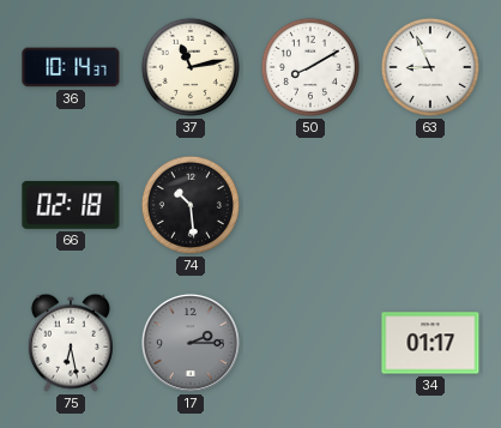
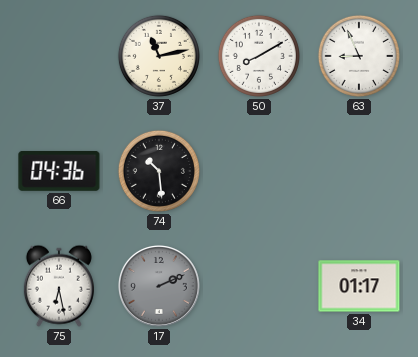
36: 10:14 -> none
66: 02:18 -> 04:36
17: 2:15 -> 2:11
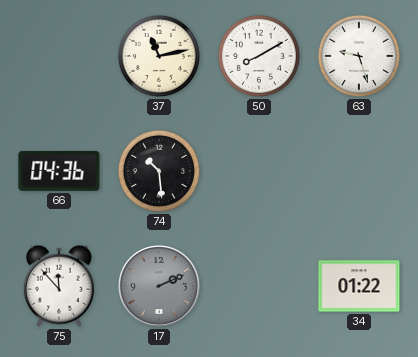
63: 8:56 -> 9:27
75: 6:28 -> 11:53
34: 01:17 -> 01:22
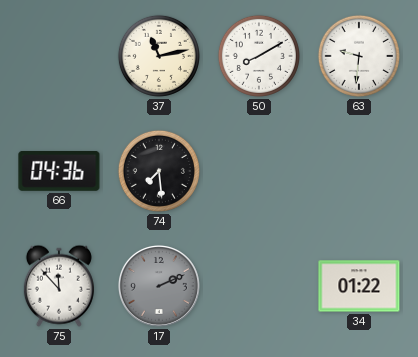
63: 9:27 -> 9:31
74: 10:29 -> 7:29
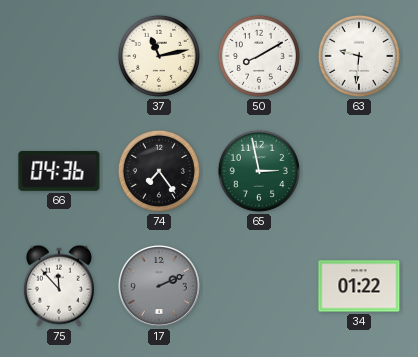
74: 7:29 -> 7:24
65: none -> 2:58
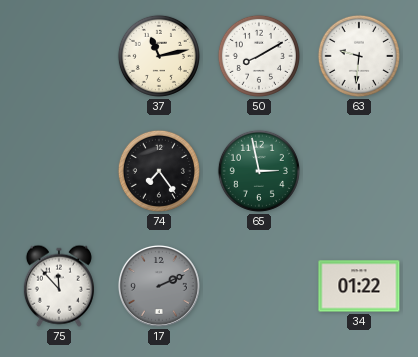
66: 04:36 -> none
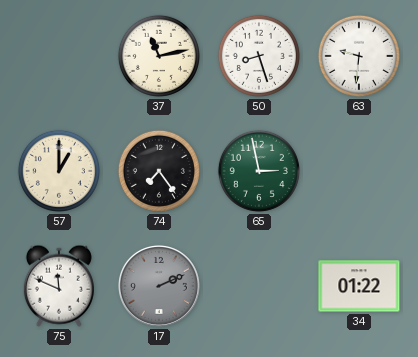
50: 8:10 -> 8:27
57: none -> 1:00
75: 11:53 -> 11:49
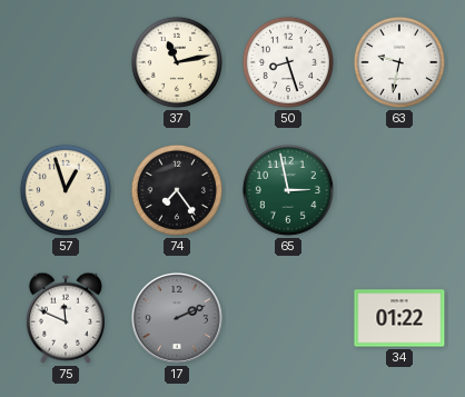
63: 9:31 -> 9:32
57: 1:00 -> 12:57
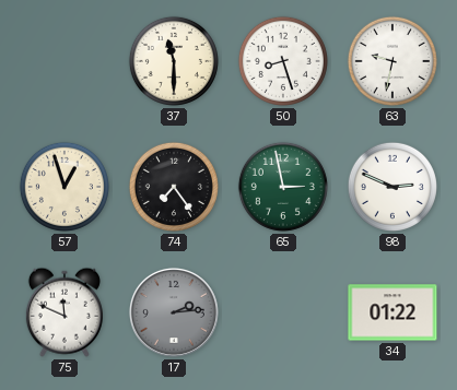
37: 11:13 -> 11:30
98: none -> 2:49
17: 2:11 -> 2:14
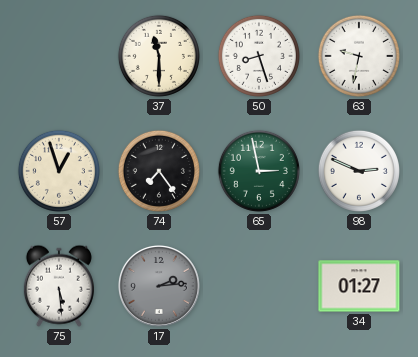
75: 11:49 -> 5:29
34: 01:22 -> 01:27
